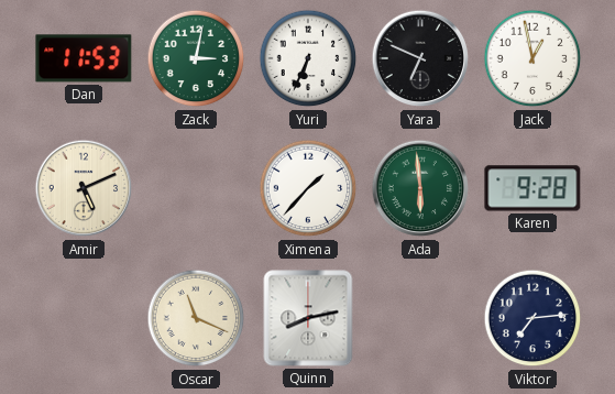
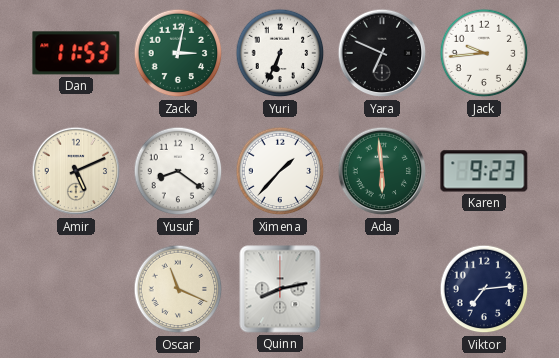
Jack: 12:58 -> 9:44
Yusuf: none -> 8:21
Karen: 9:28 -> 9:23
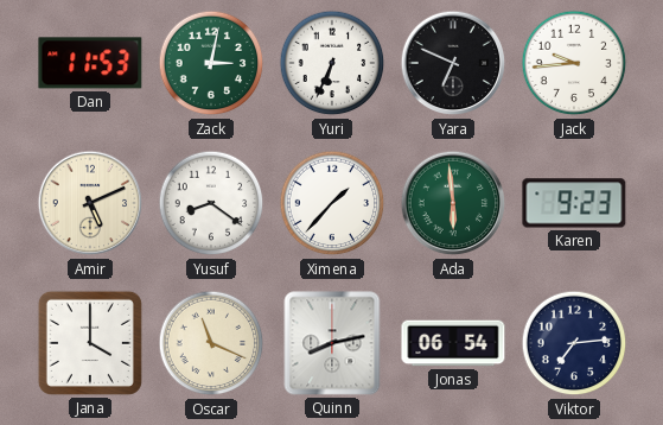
Jana: none -> 4:00
Jonas: none -> 06:54
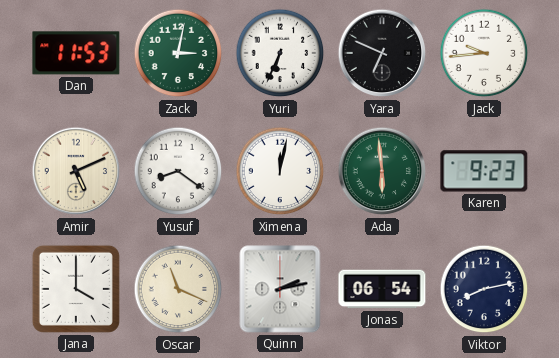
Ximena: 1:37 -> 12:02
Quinn: 8:13 -> 2:13
Viktor: 7:14 -> 8:13
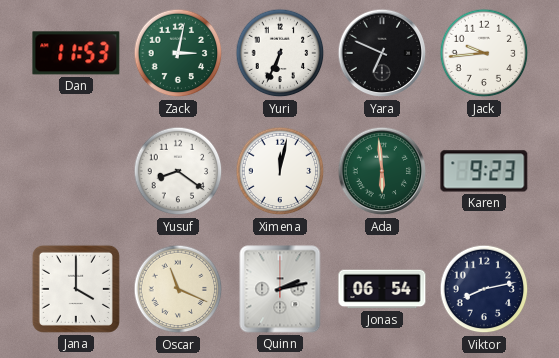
Amir: 5:11 -> none
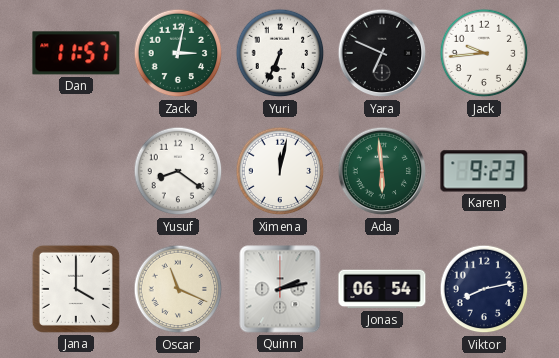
Dan: 11:53 -> 11:57
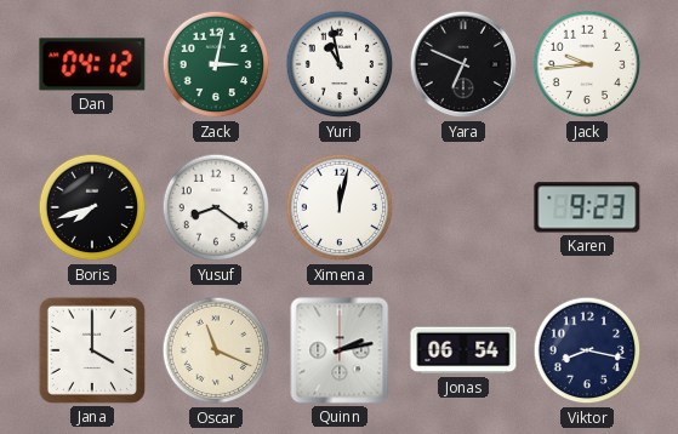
Dan: 11:57 -> 04:12
Yuri: 6:34 -> 10:58
Boris: none -> 7:42
Ada: 5:59 -> none
Viktor: 8:13 -> 8:17
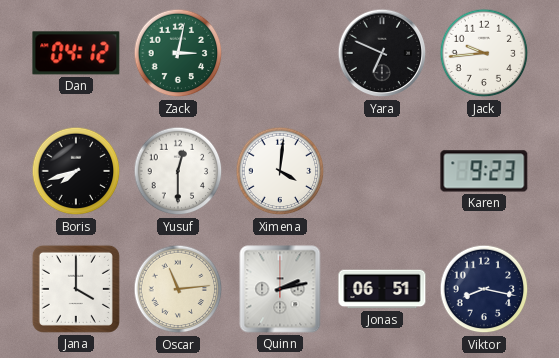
Yuri: 10:58 -> none
Yusuf: 8:21 -> 12:30
Ximena: 12:02 -> 4:01
Oscar: 11:19 -> 11:14
Jonas: 06:54 -> 06:51
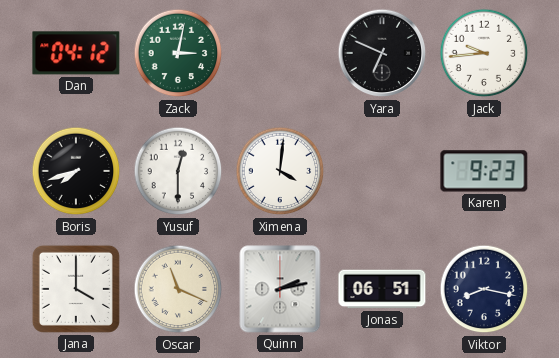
Oscar: 11:14 -> 11:19
